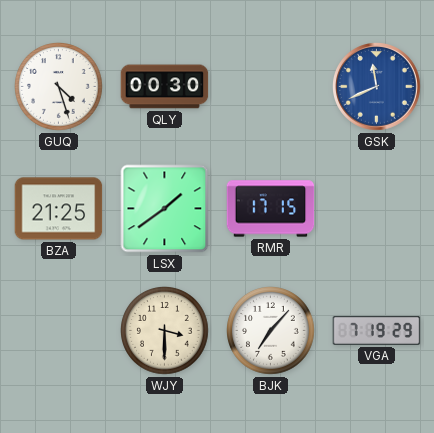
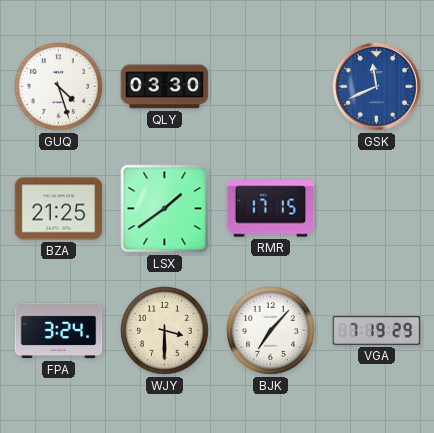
QLY: 00:30 -> 03:30
FPA: none -> 3:24
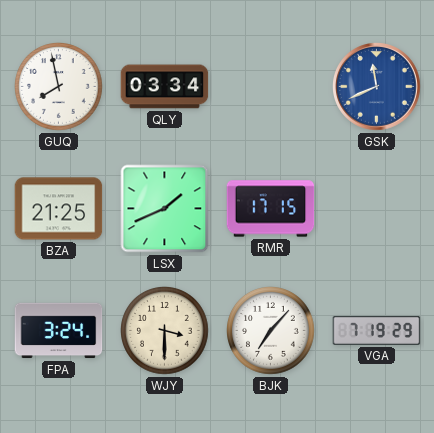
GUQ: 4:27 -> 7:58
QLY: 03:30 -> 03:34
LSX: 1:39 -> 1:41
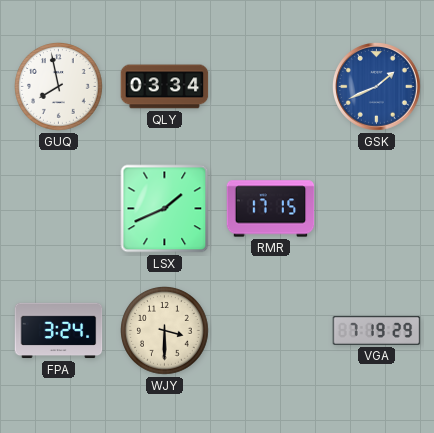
GSK: 11:41 -> 1:41
BZA: 21:25 -> none
BJK: 7:07 -> none
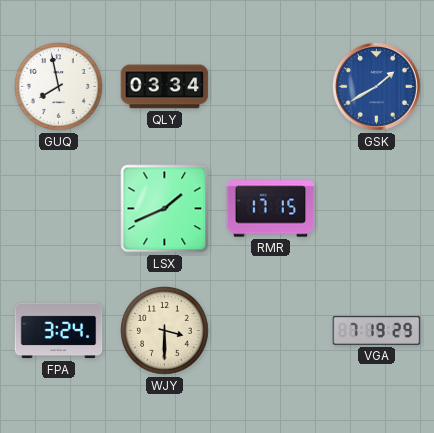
GSK: 1:41 -> 1:40
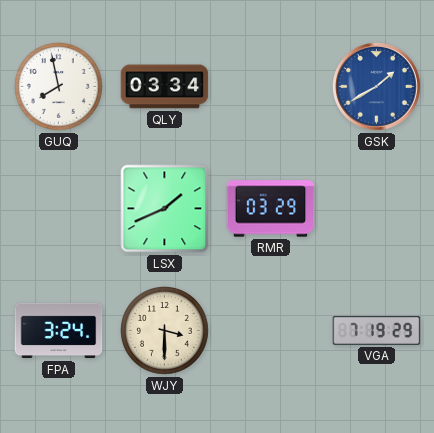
RMR: 17:15 -> 03:29
